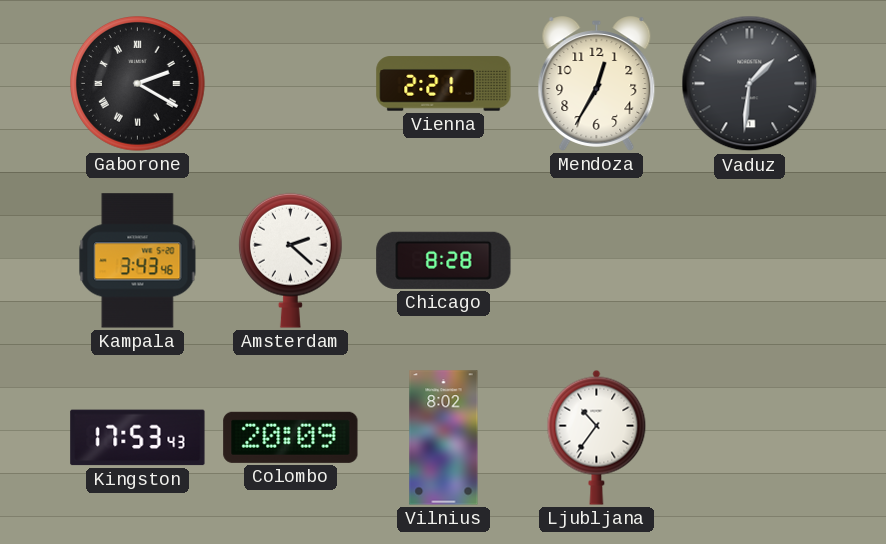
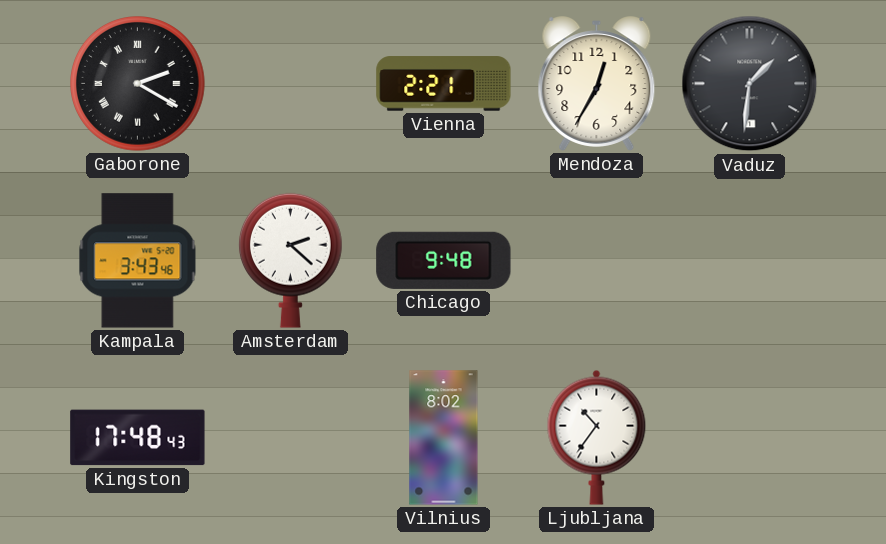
Chicago: 8:28 -> 9:48
Kingston: 17:53 -> 17:48
Colombo: 20:09 -> none
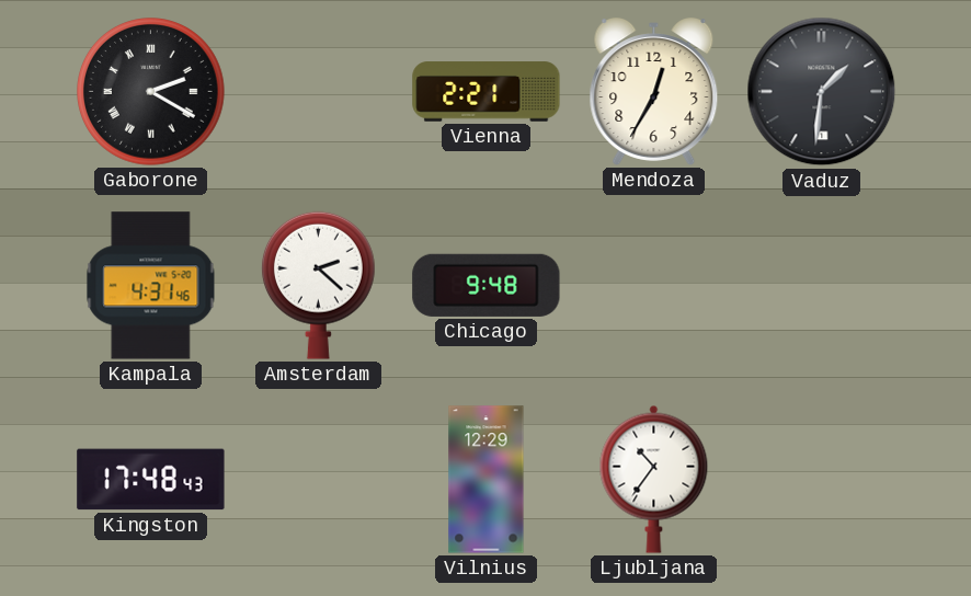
Kampala: 3:43 -> 4:31
Vilnius: 8:02 -> 12:29
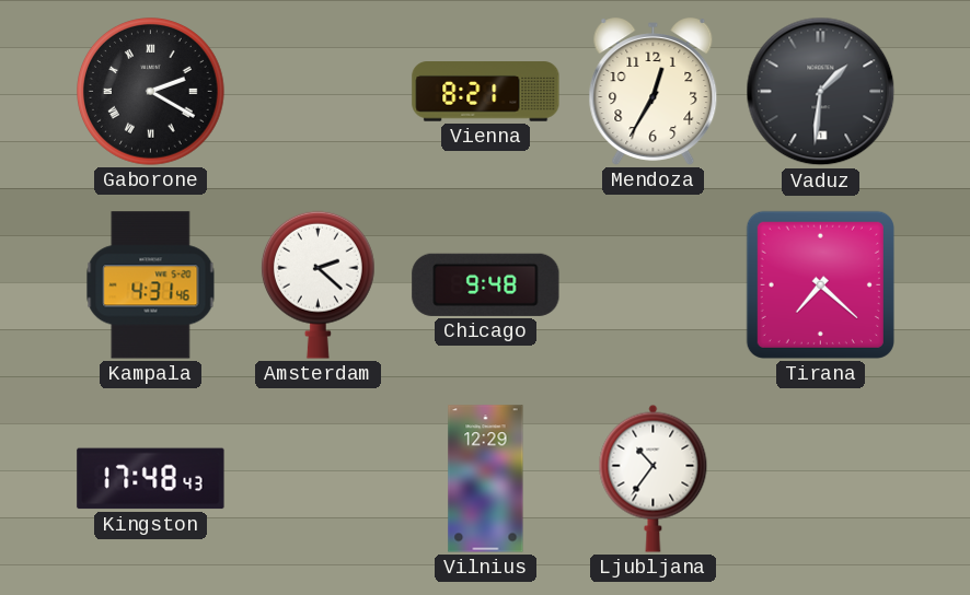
Vienna: 2:21 -> 8:21
Tirana: none -> 7:22
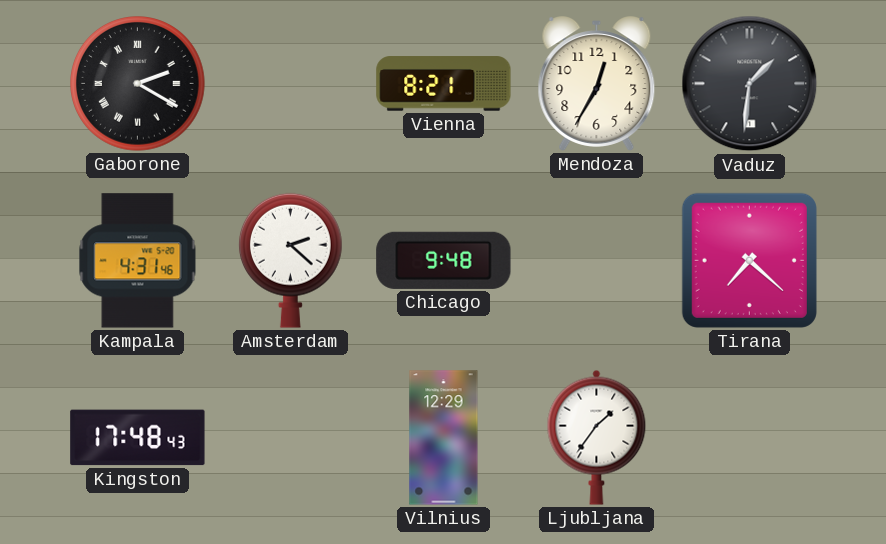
Ljubljana: 10:36 -> 1:36
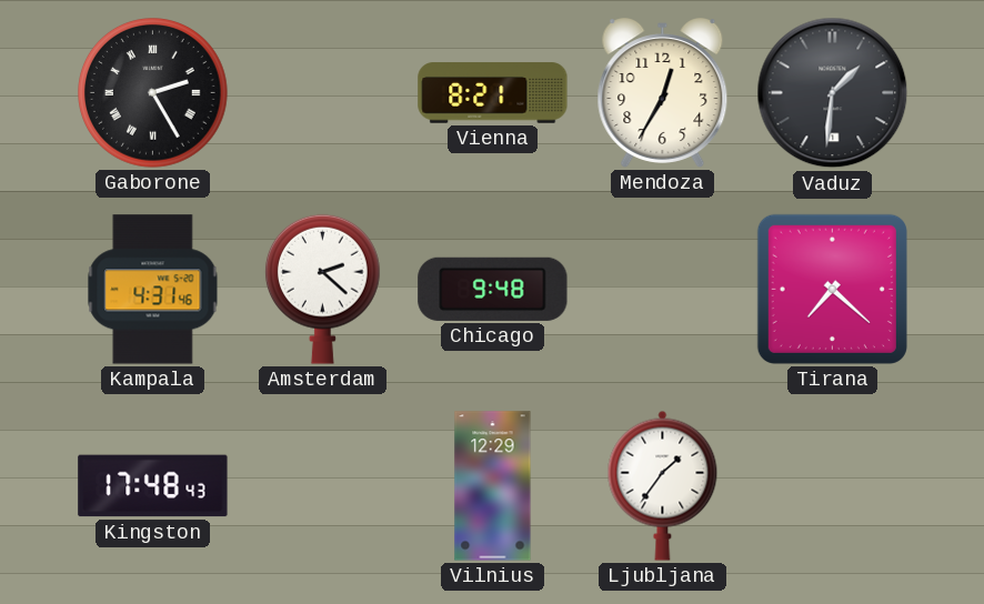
Gaborone: 2:20 -> 2:25
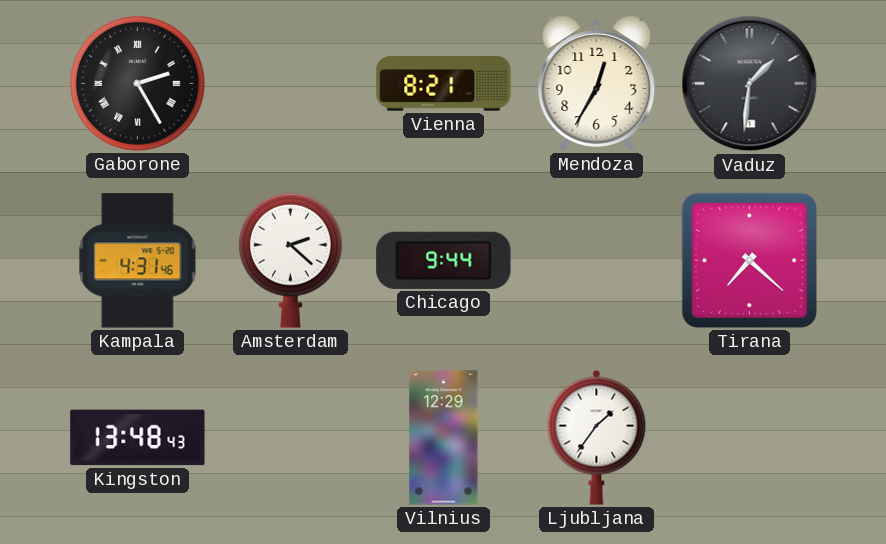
Chicago: 9:48 -> 9:44
Kingston: 17:48 -> 13:48
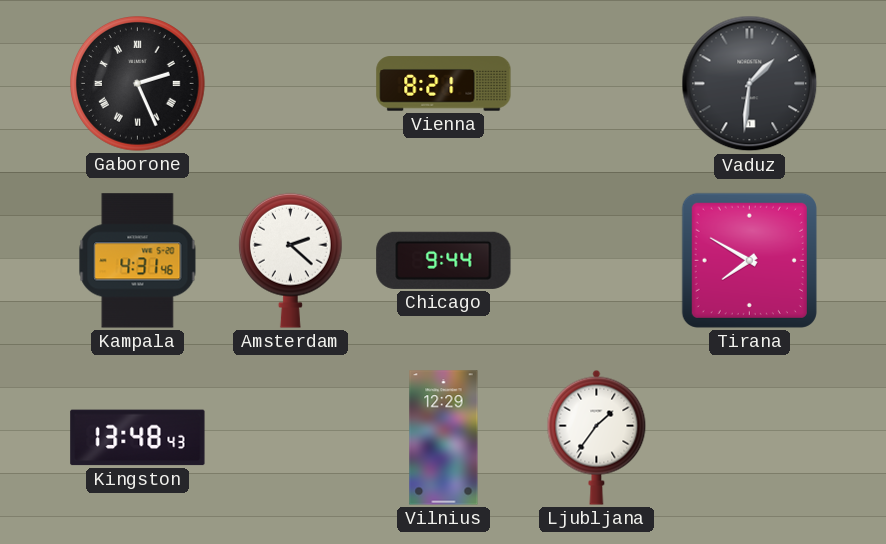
Gaborone: 2:25 -> 2:26
Mendoza: 12:35 -> none
Tirana: 7:22 -> 7:50
